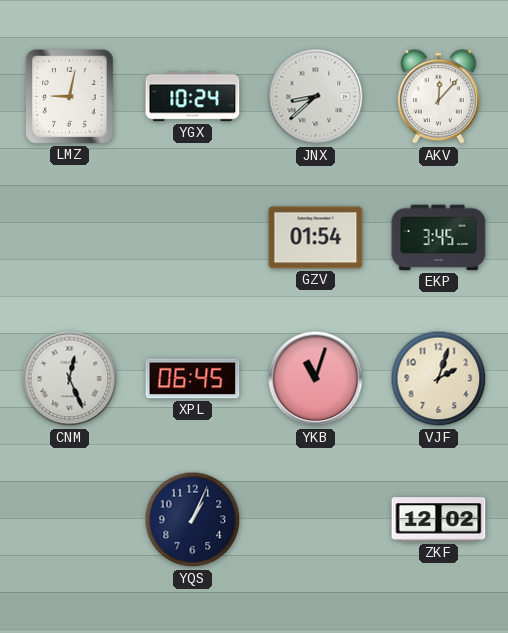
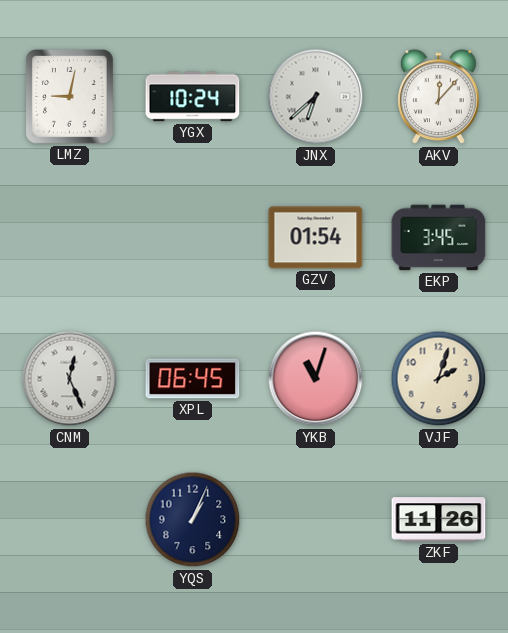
JNX: 8:38 -> 6:38
ZKF: 12:02 -> 11:26
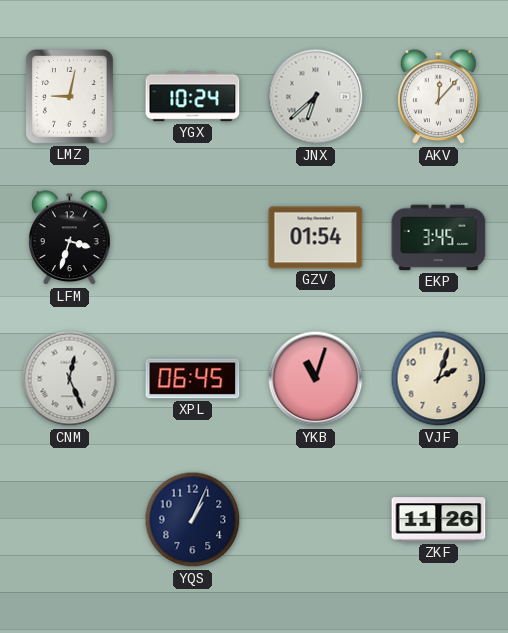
LFM: none -> 3:33
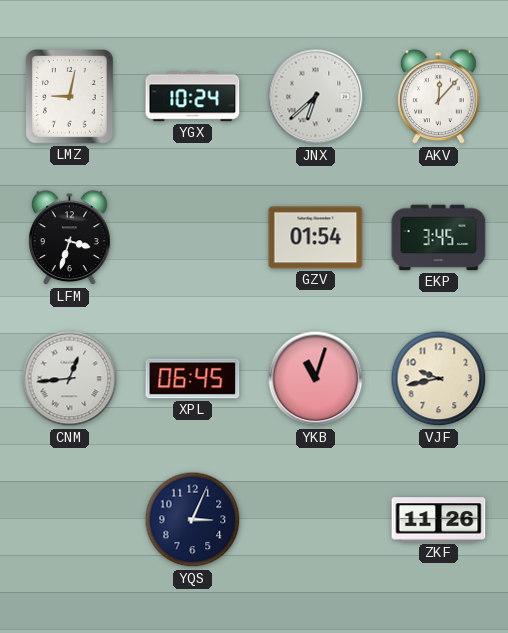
CNM: 12:26 -> 12:44
VJF: 2:03 -> 9:43
YQS: 1:04 -> 3:04
